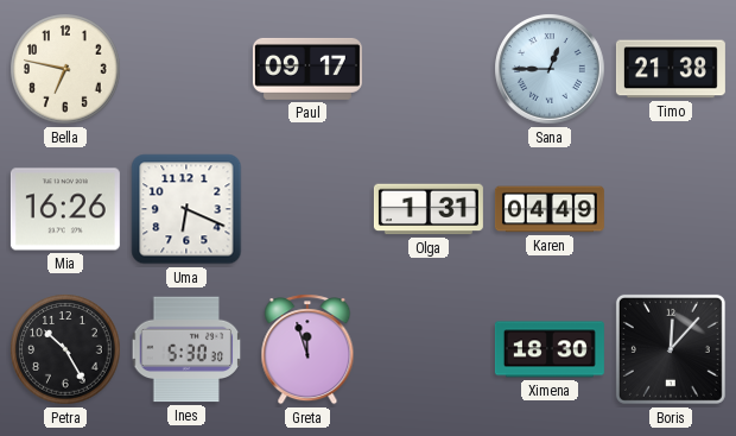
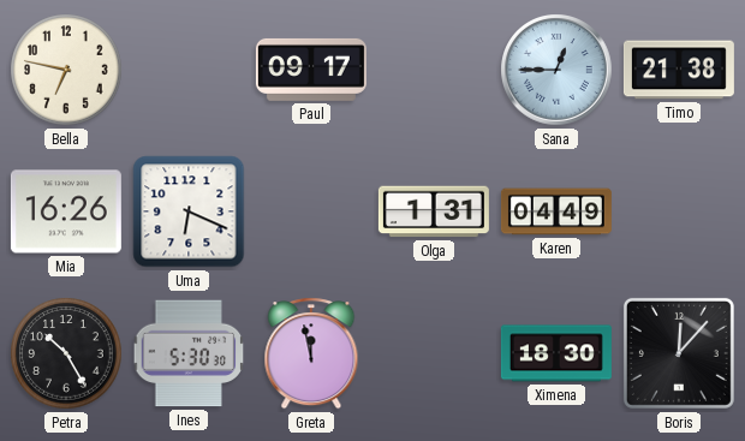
Greta: 11:57 -> 11:58
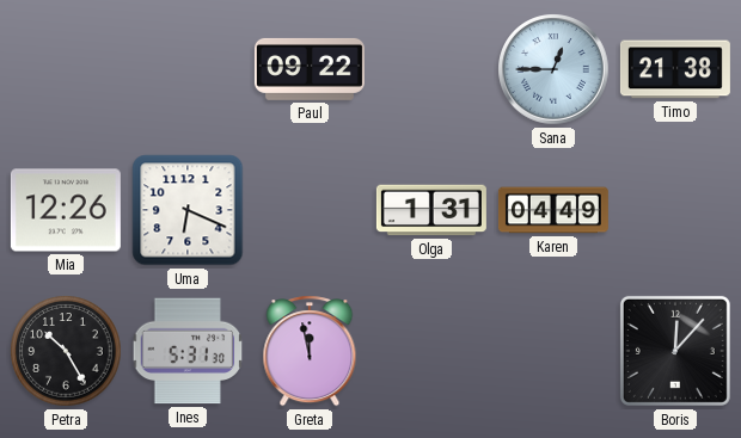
Bella: 6:47 -> none
Paul: 09:17 -> 09:22
Mia: 16:26 -> 12:26
Ines: 5:30 -> 5:31
Ximena: 18:30 -> none
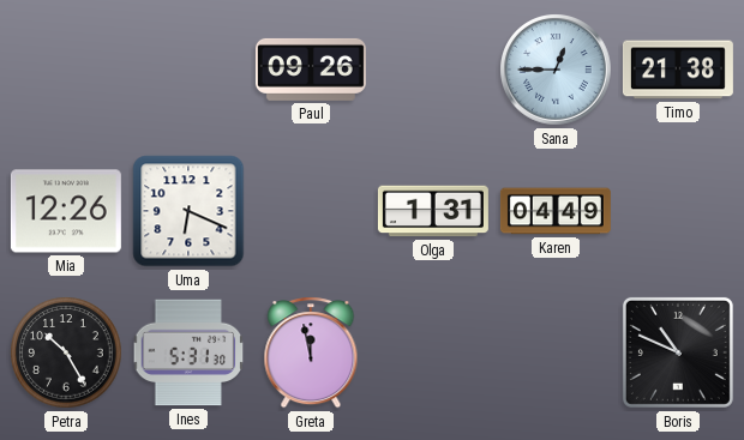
Paul: 09:22 -> 09:26
Boris: 12:07 -> 10:49
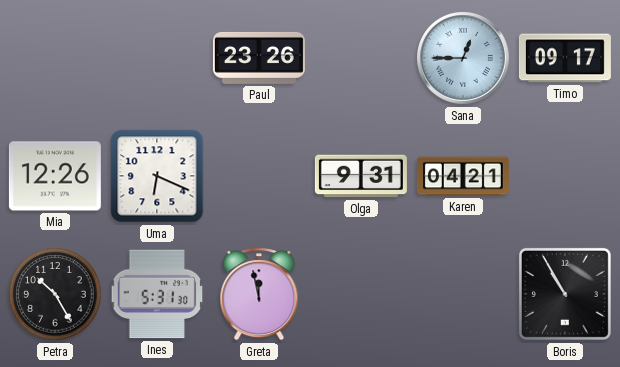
Paul: 09:26 -> 23:26
Timo: 21:38 -> 09:17
Olga: 1:31 -> 9:31
Karen: 04:49 -> 04:21
Boris: 10:49 -> 10:55
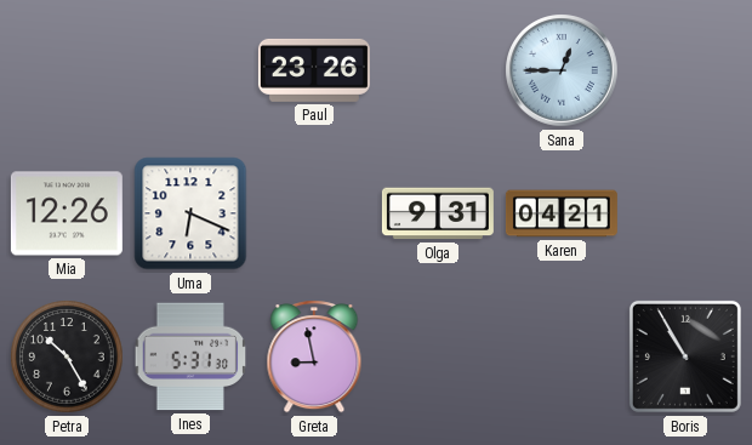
Timo: 09:17 -> none
Greta: 11:58 -> 8:58
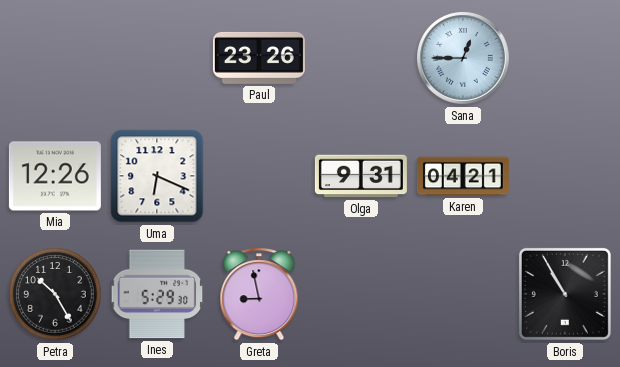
Ines: 5:31 -> 5:29
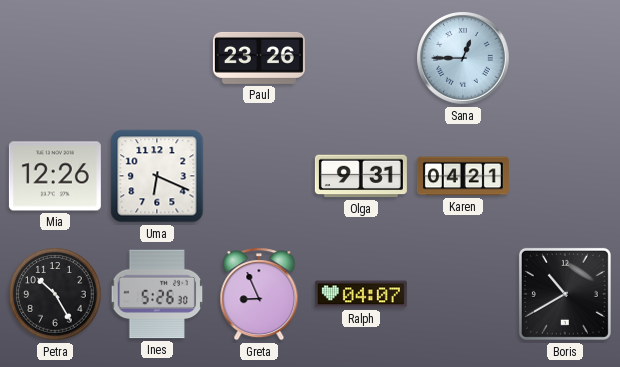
Ines: 5:29 -> 5:26
Greta: 8:58 -> 8:56
Ralph: none -> 04:07
Boris: 10:55 -> 10:40
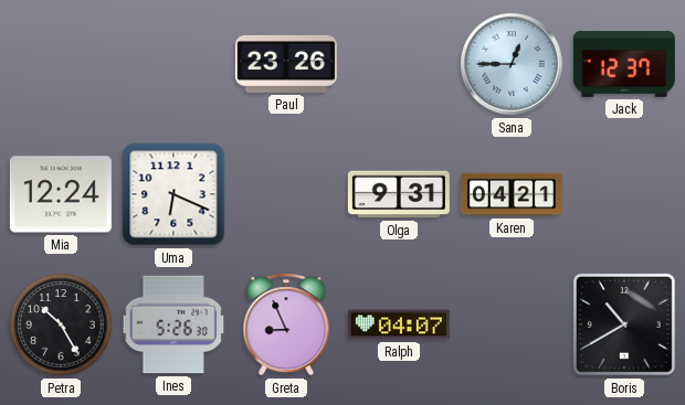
Jack: none -> 12:37
Mia: 12:26 -> 12:24
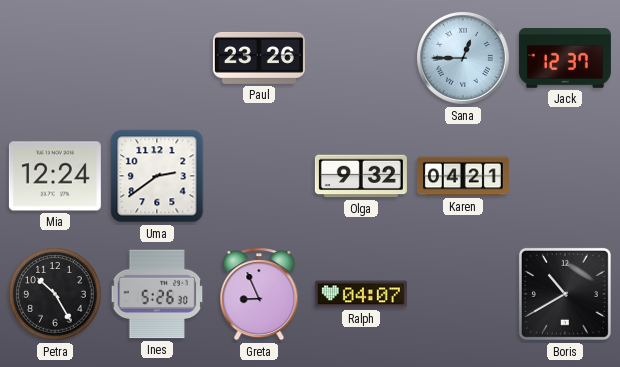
Uma: 6:19 -> 2:39
Olga: 9:31 -> 9:32
